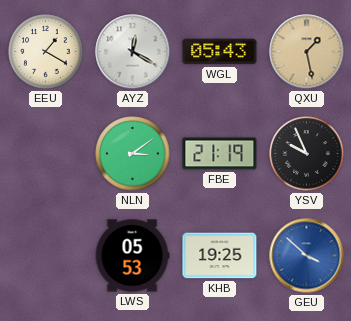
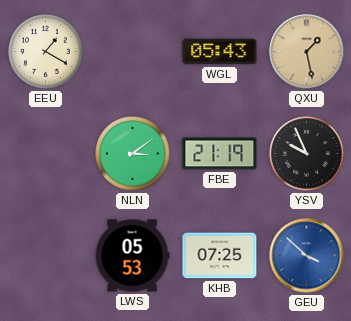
AYZ: 12:20 -> none
KHB: 19:25 -> 07:25
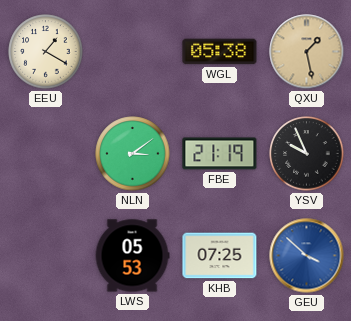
WGL: 05:43 -> 05:38
